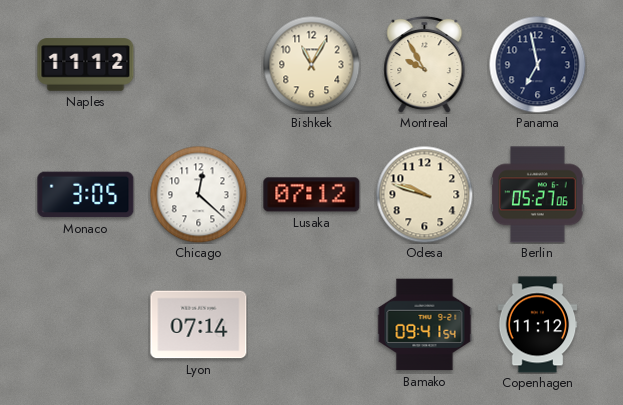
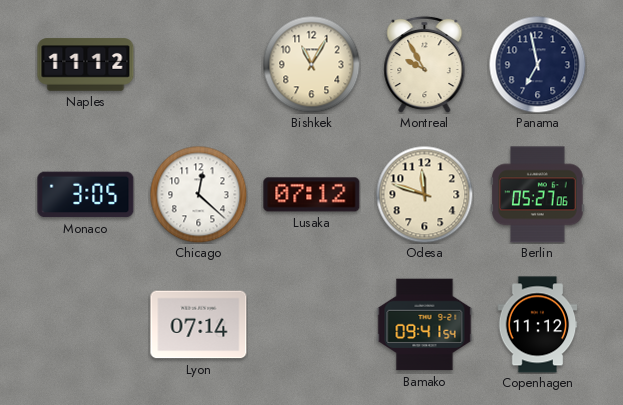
Odesa: 9:48 -> 11:48
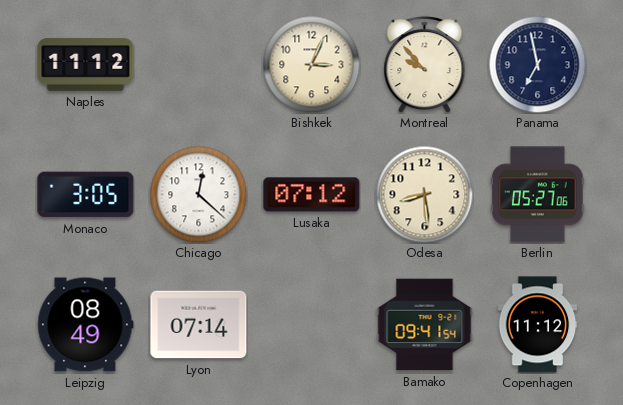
Bishkek: 11:05 -> 3:04
Montreal: 9:55 -> 9:53
Odesa: 11:48 -> 8:29
Leipzig: none -> 08:49
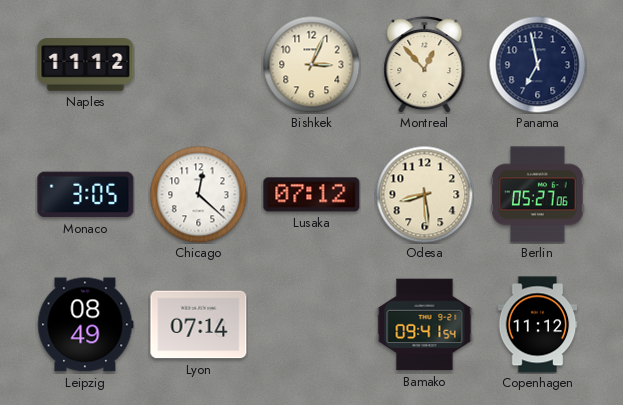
Montreal: 9:53 -> 12:53
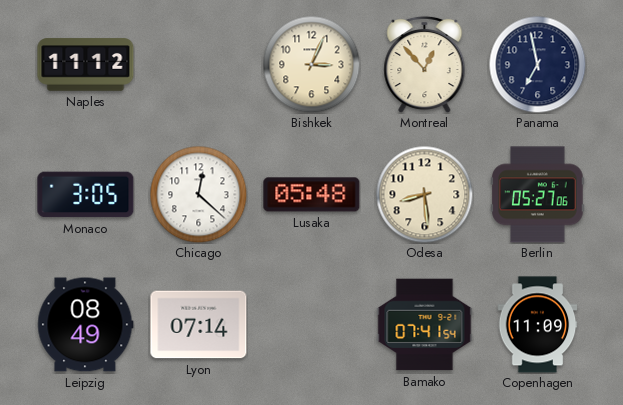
Lusaka: 07:12 -> 05:48
Bamako: 09:41 -> 07:41
Copenhagen: 11:12 -> 11:09
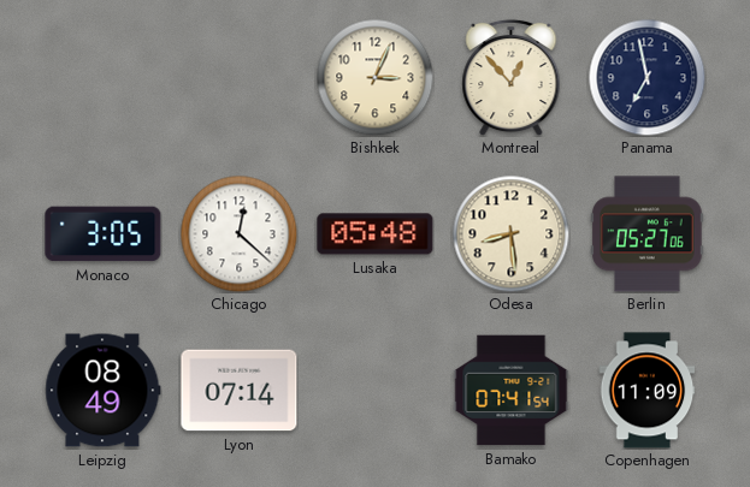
Naples: 11:12 -> none
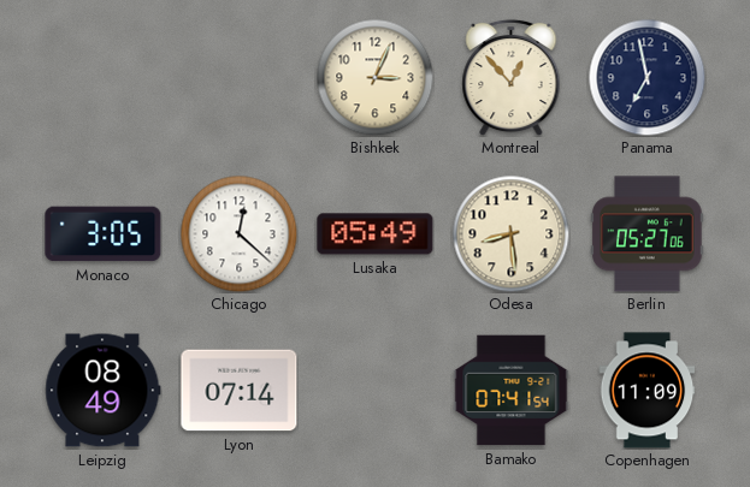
Lusaka: 05:48 -> 05:49
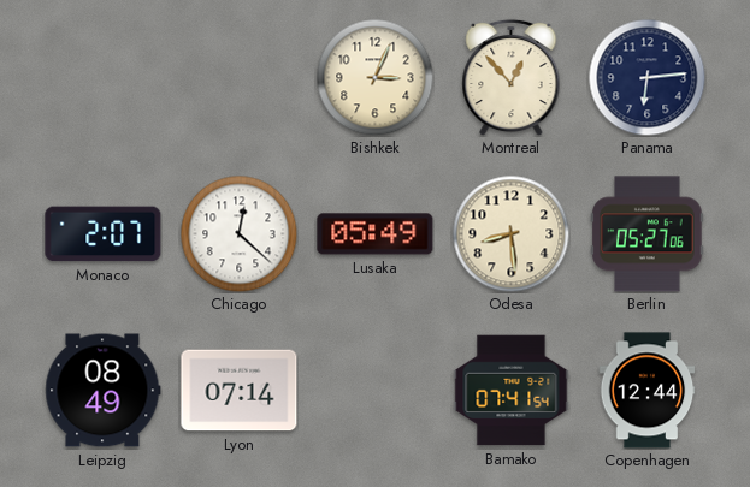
Panama: 6:58 -> 6:14
Monaco: 3:05 -> 2:07
Copenhagen: 11:09 -> 12:44
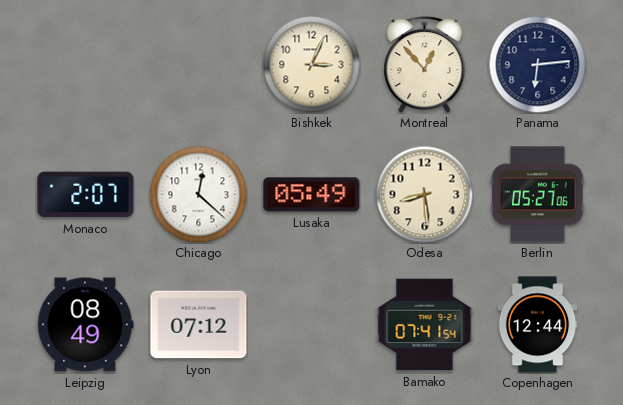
Lyon: 07:14 -> 07:12
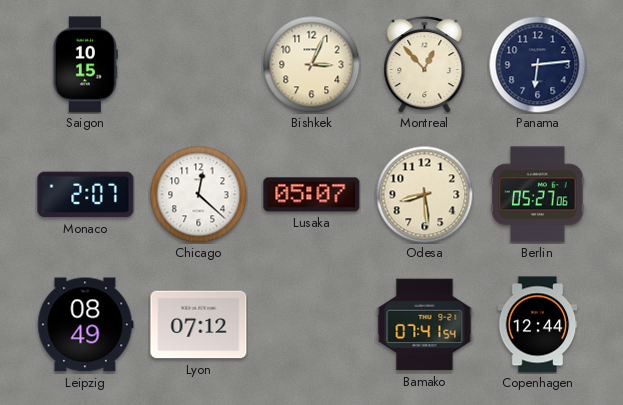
Saigon: none -> 10:15
Lusaka: 05:49 -> 05:07
